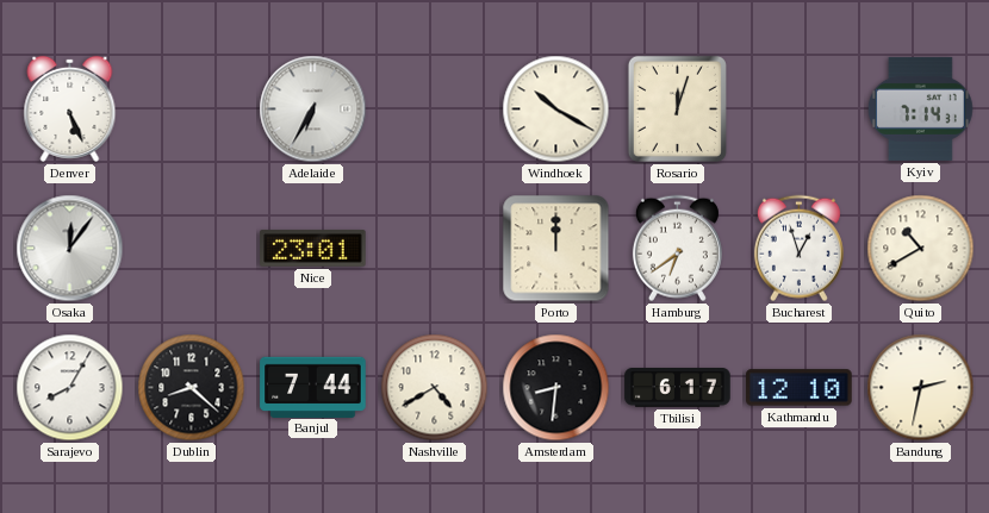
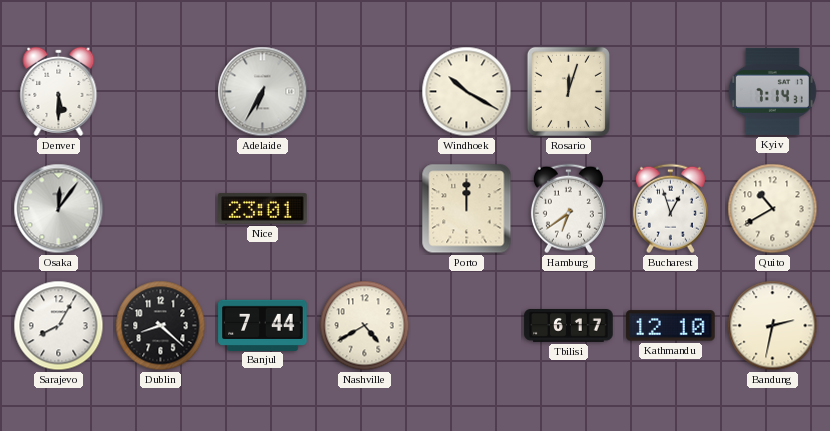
Denver: 5:26 -> 5:30
Amsterdam: 8:31 -> none
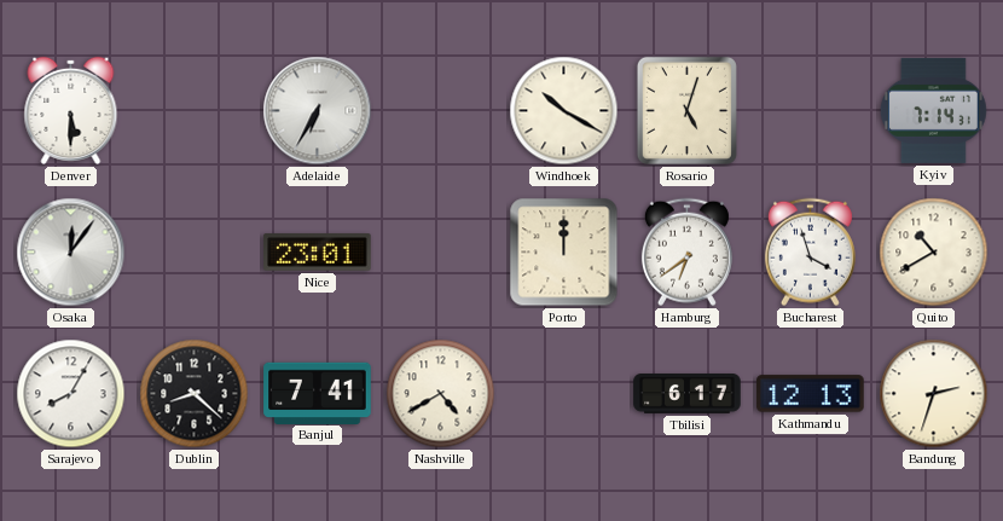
Rosario: 12:03 -> 5:03
Bucharest: 12:57 -> 3:57
Banjul: 7:44 -> 7:41
Kathmandu: 12:10 -> 12:13
Bandung: 2:32 -> 2:33
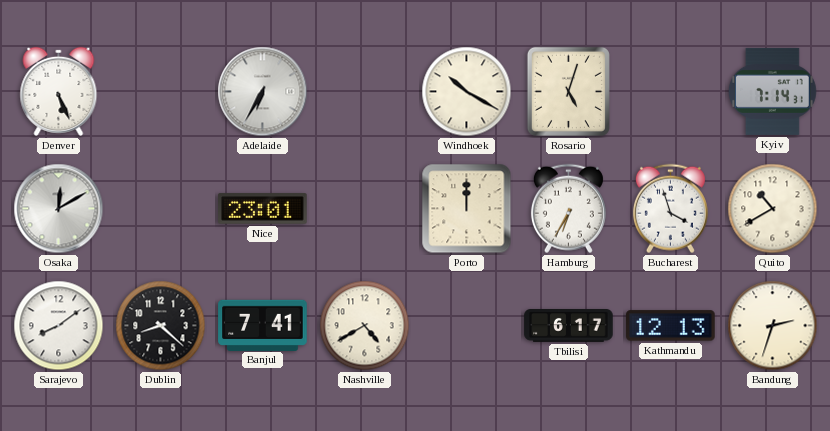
Denver: 5:30 -> 5:26
Osaka: 12:06 -> 12:10
Hamburg: 6:39 -> 6:35
Sarajevo: 8:05 -> 8:09
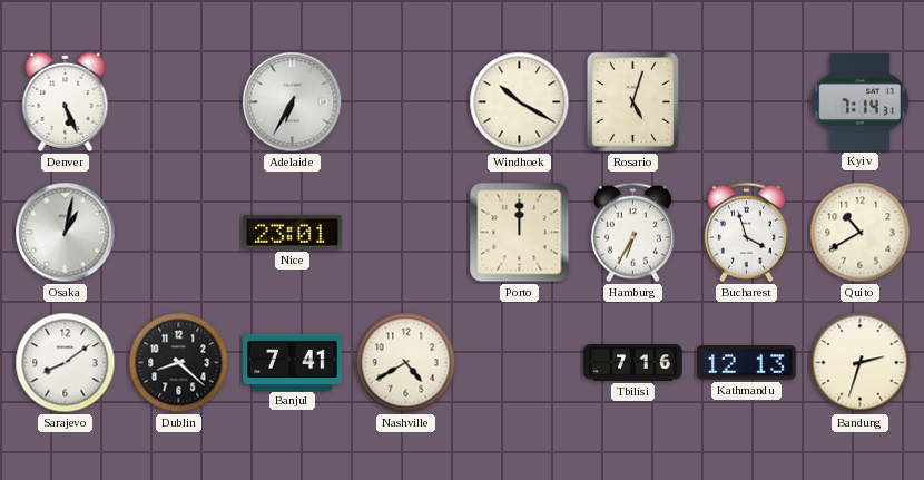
Osaka: 12:10 -> 1:02
Tbilisi: 6:17 -> 7:16
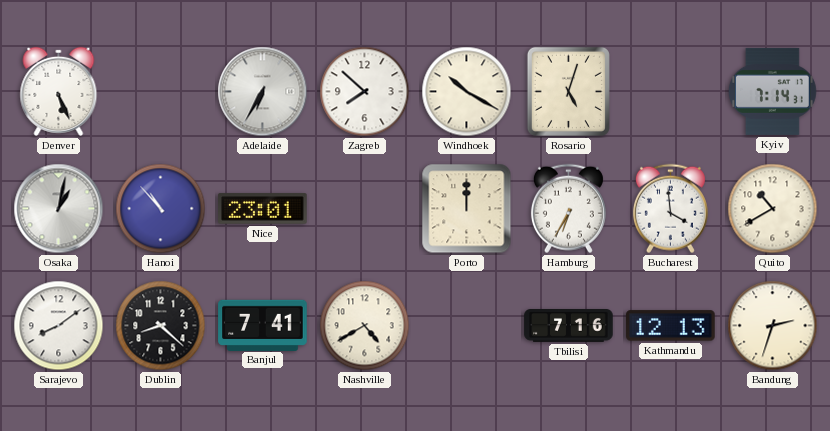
Zagreb: none -> 7:52
Hanoi: none -> 10:53
Bucharest: 3:57 -> 3:59
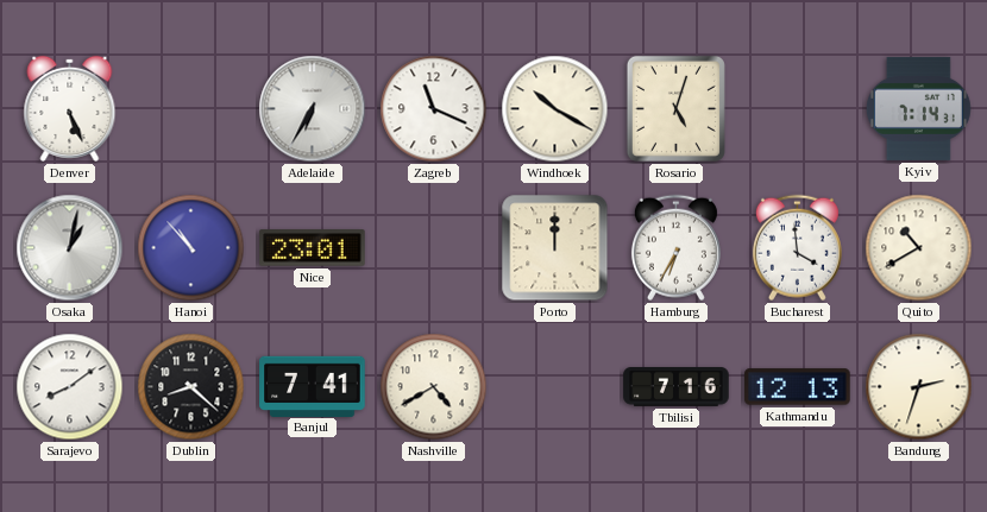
Zagreb: 7:52 -> 11:19
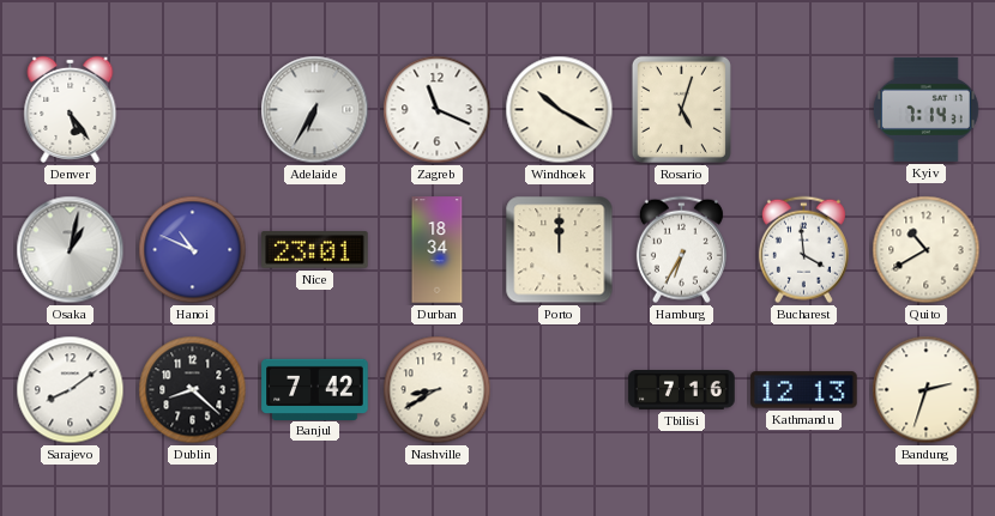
Denver: 5:26 -> 5:24
Hanoi: 10:53 -> 10:49
Durban: none -> 18:34
Banjul: 7:41 -> 7:42
Nashville: 4:40 -> 8:40
